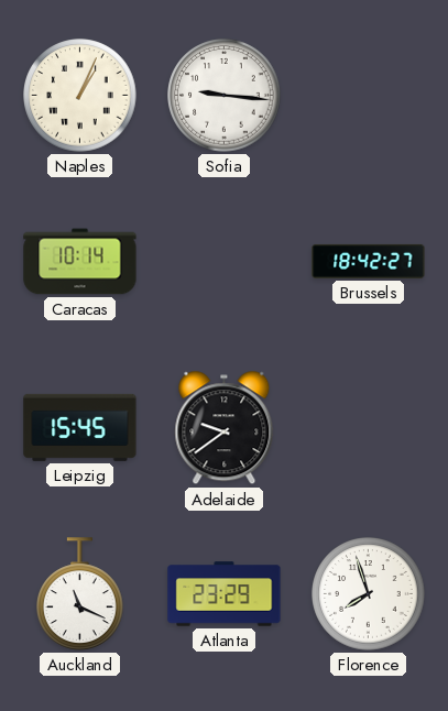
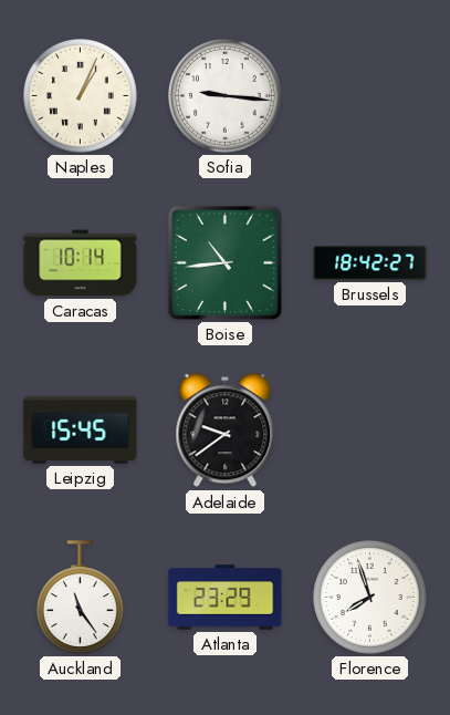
Boise: none -> 10:44
Auckland: 11:19 -> 11:24
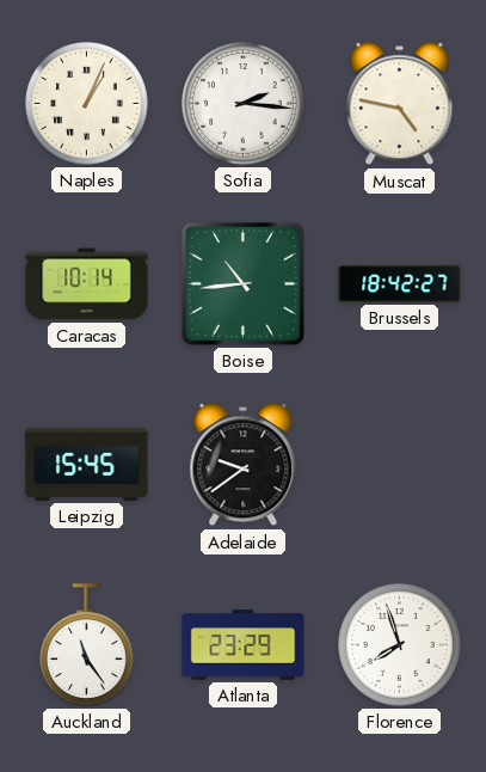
Sofia: 9:16 -> 2:16
Muscat: none -> 4:47
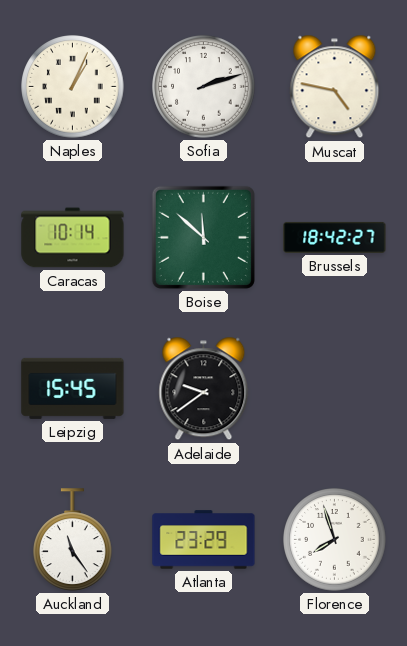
Sofia: 2:16 -> 2:12
Boise: 10:44 -> 11:52
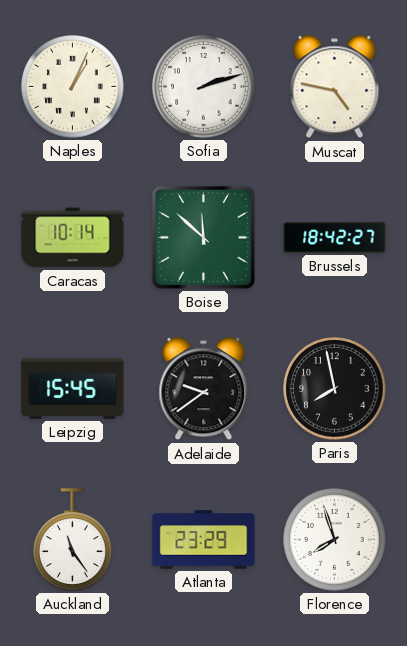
Paris: none -> 7:58
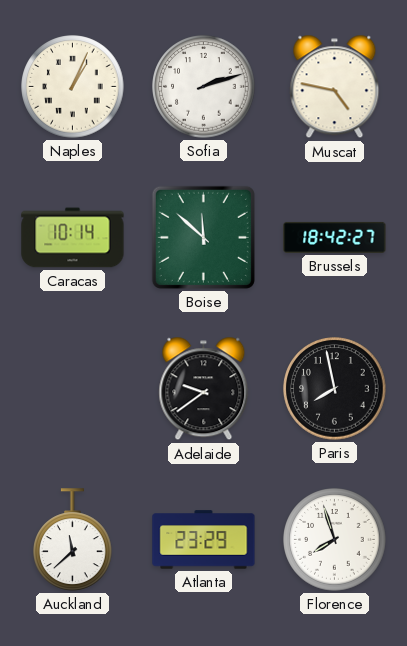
Leipzig: 15:45 -> none
Auckland: 11:24 -> 11:38
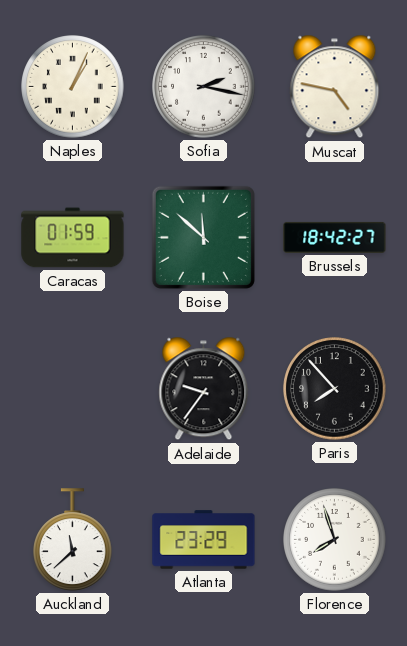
Sofia: 2:12 -> 2:17
Caracas: 10:14 -> 01:59
Adelaide: 9:39 -> 9:36
Paris: 7:58 -> 7:53
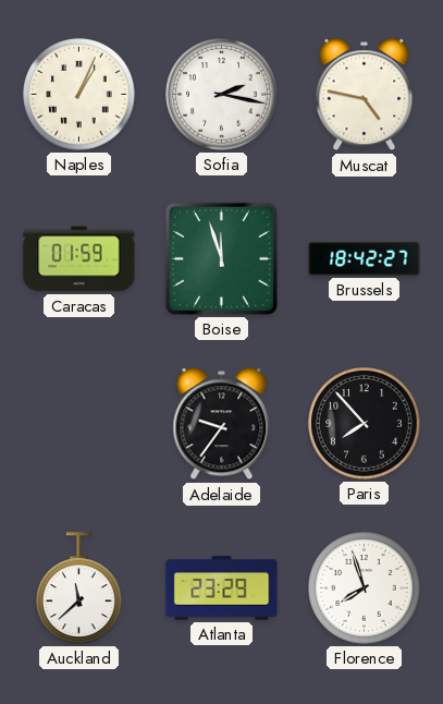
Boise: 11:52 -> 11:57
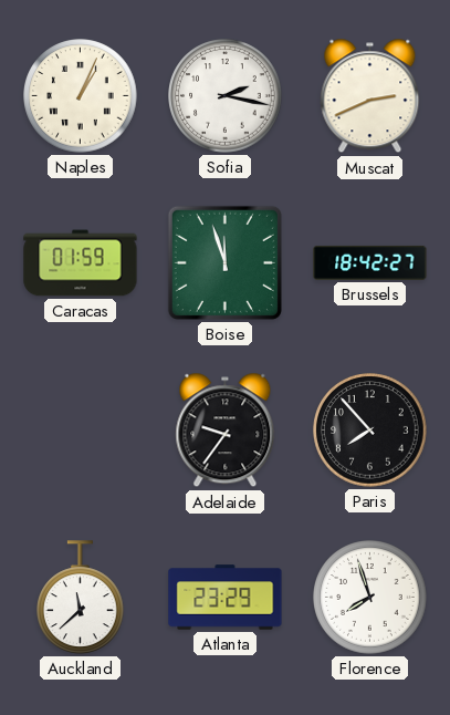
Muscat: 4:47 -> 2:41
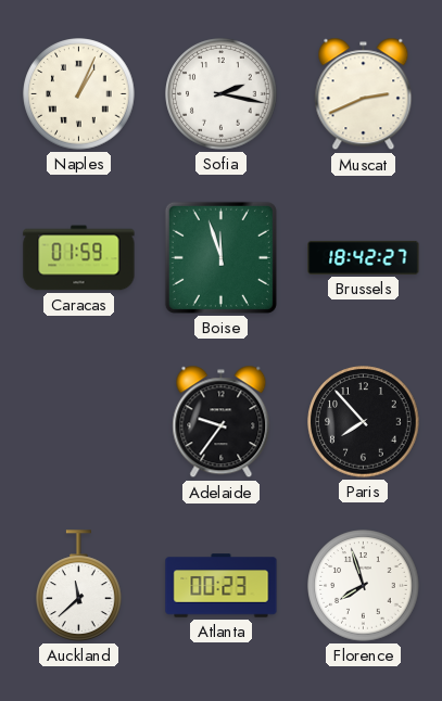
Atlanta: 23:29 -> 00:23
